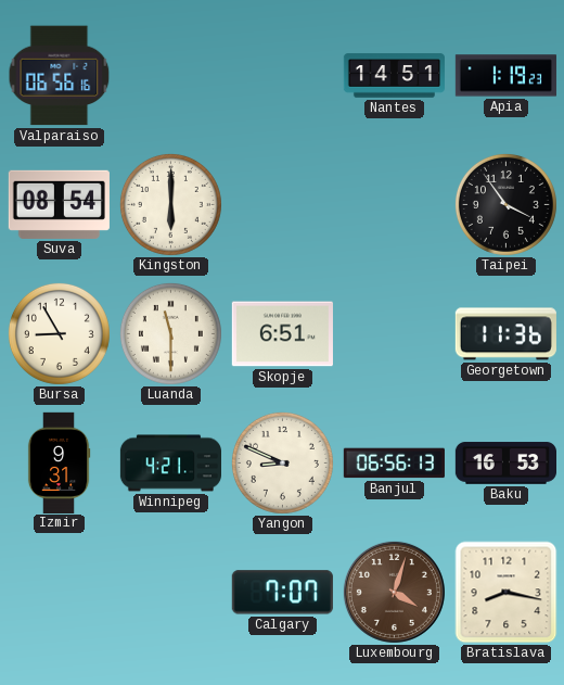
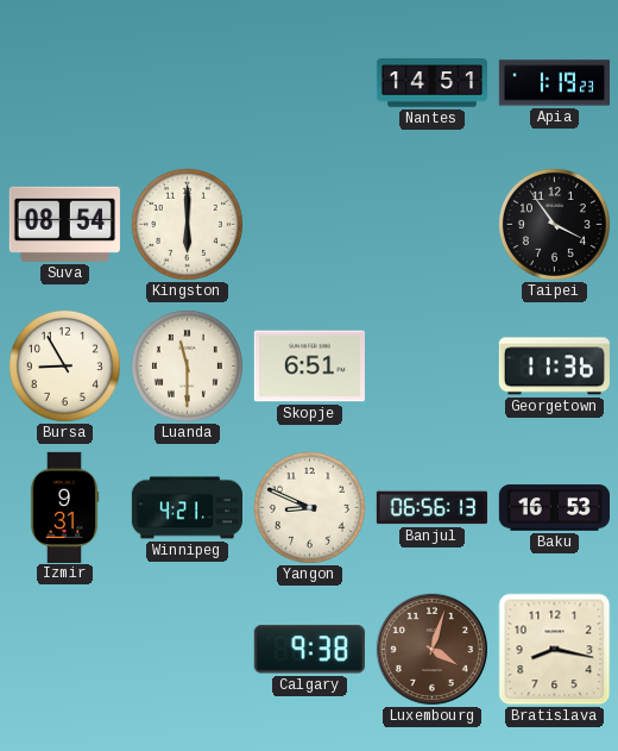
Valparaiso: 06:56 -> none
Calgary: 7:07 -> 9:38
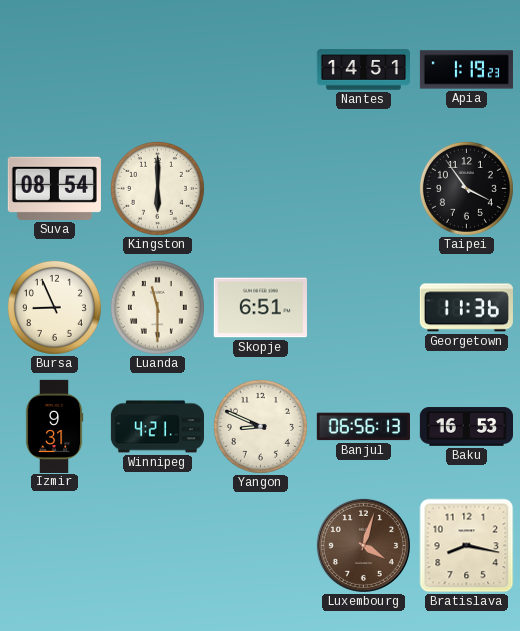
Bursa: 8:55 -> 8:56
Calgary: 9:38 -> none
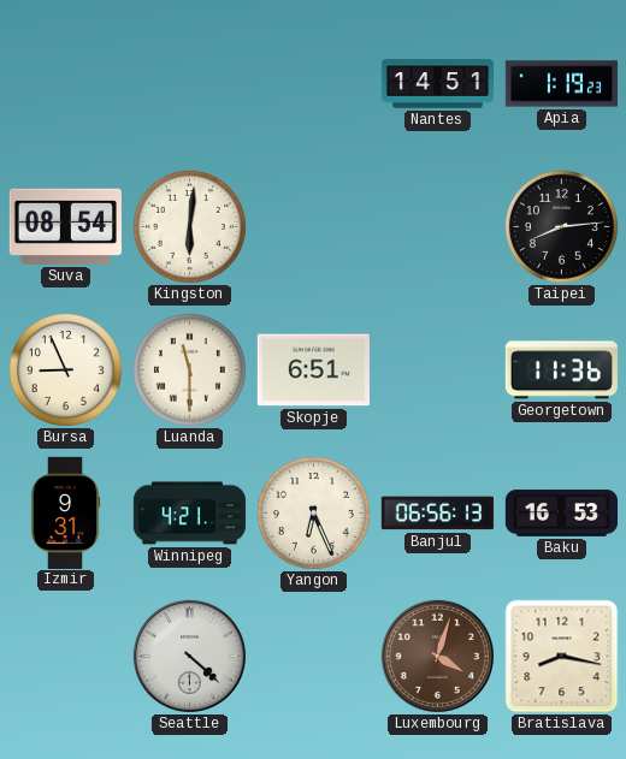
Kingston: 6:00 -> 6:01
Taipei: 3:54 -> 8:14
Yangon: 8:49 -> 6:26
Seattle: none -> 4:22
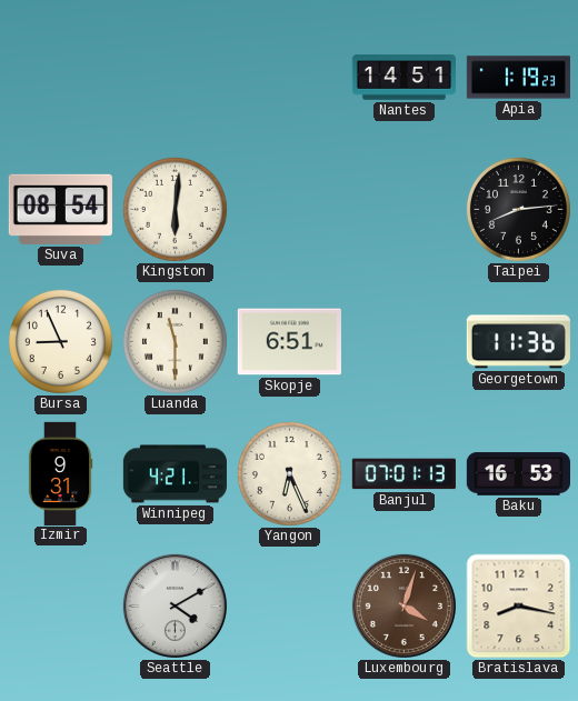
Banjul: 06:56 -> 07:01
Seattle: 4:22 -> 4:10
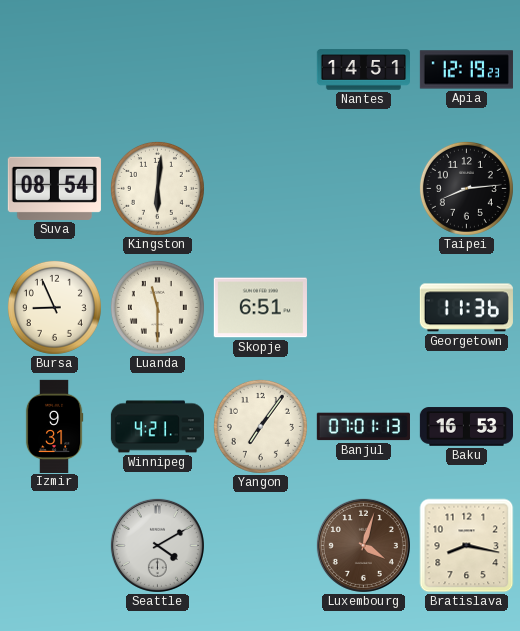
Apia: 1:19 -> 12:19
Yangon: 6:26 -> 7:06
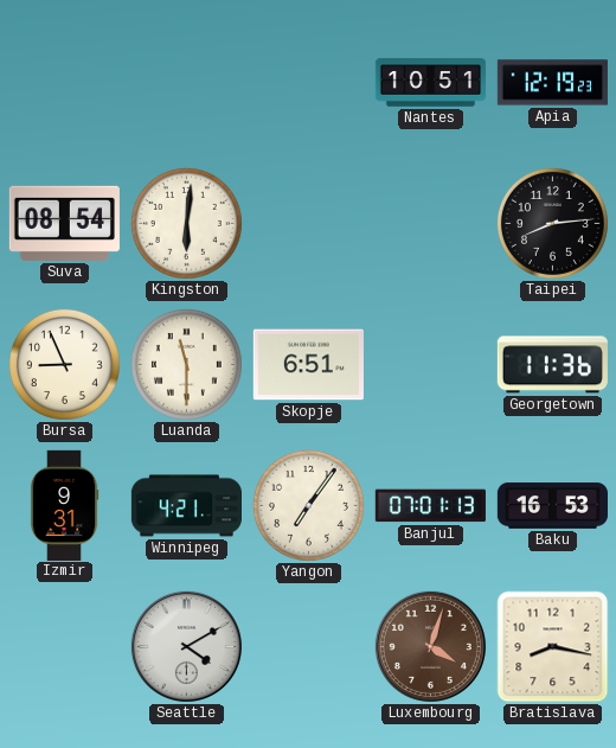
Nantes: 14:51 -> 10:51
